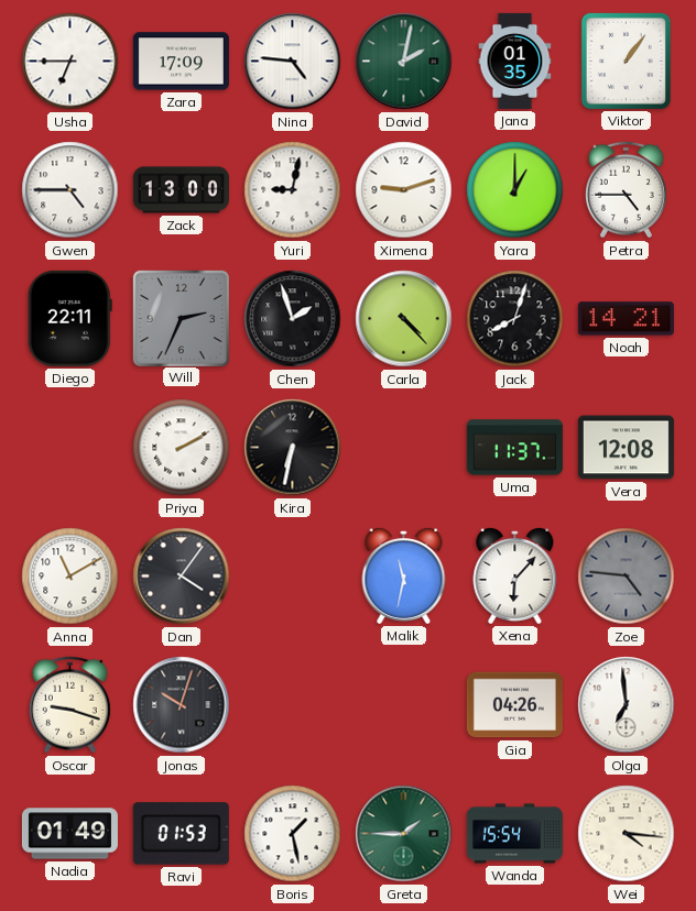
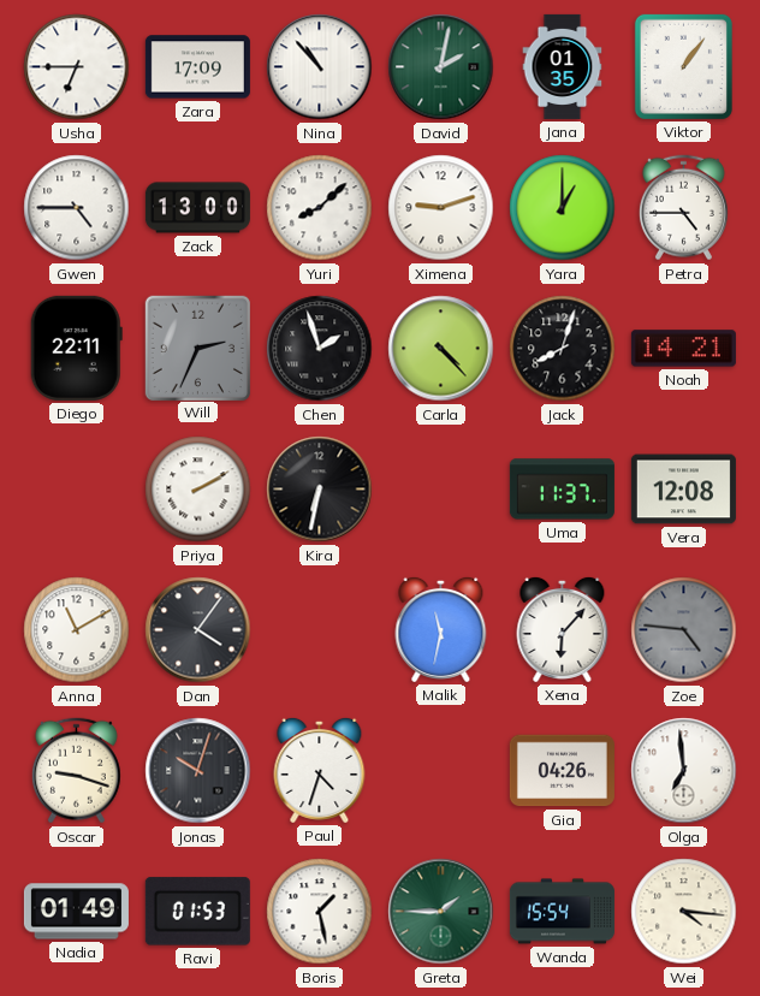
Nina: 4:46 -> 10:53
Yuri: 9:02 -> 8:08
Paul: none -> 4:33
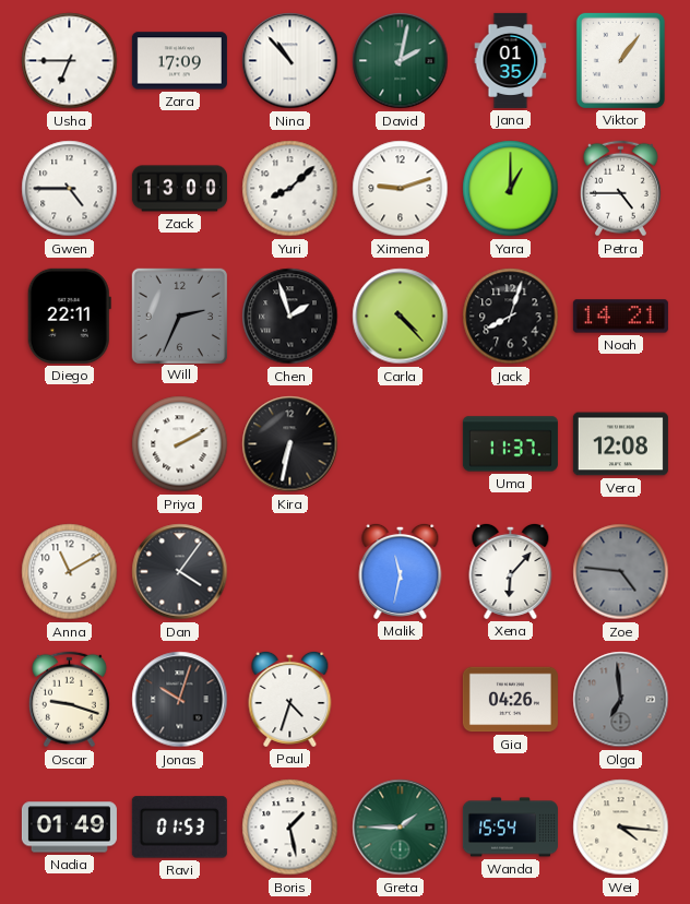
Olga dial: white -> grey
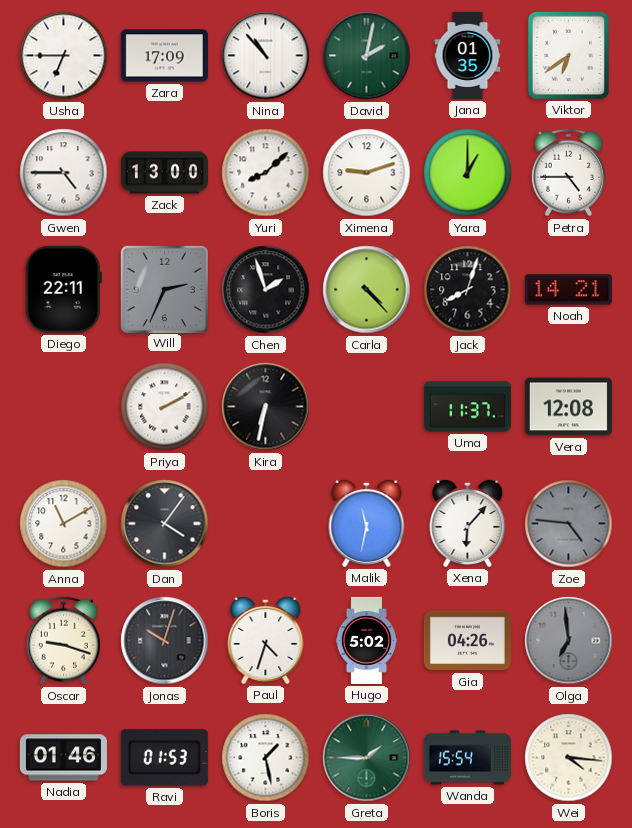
Viktor: 1:06 -> 6:39
Hugo: none -> 5:02
Nadia: 01:49 -> 01:46
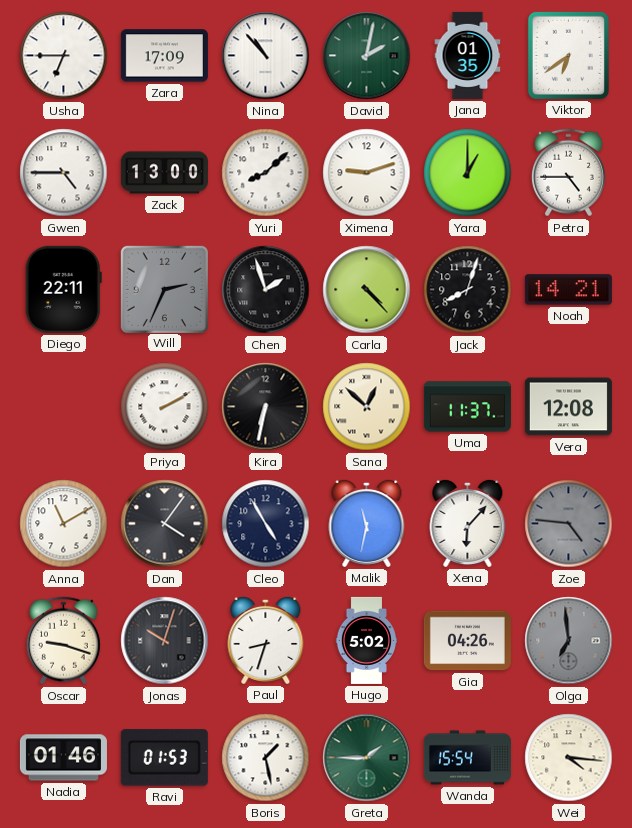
Sana: none -> 12:52
Cleo: none -> 4:55
Paul: 4:33 -> 8:33
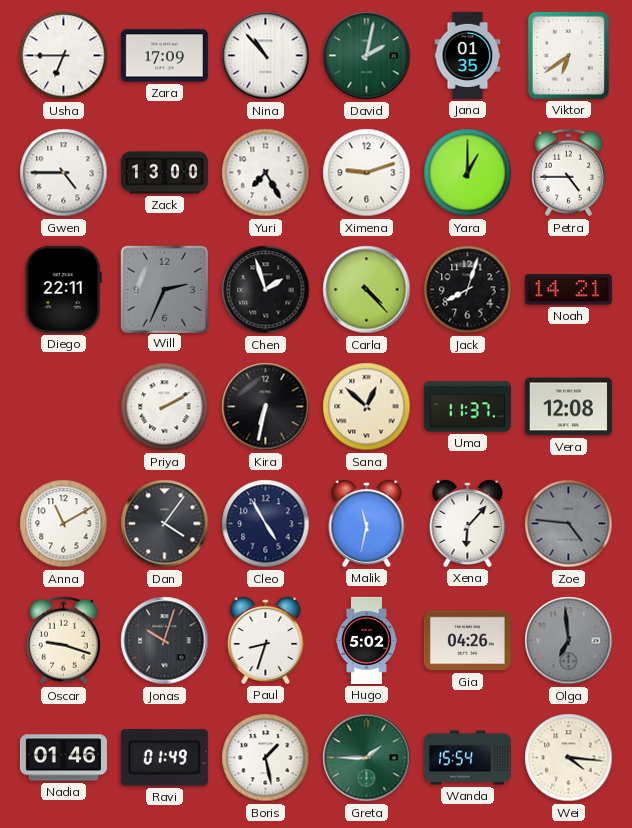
Yuri: 8:08 -> 7:25
Ravi: 01:53 -> 01:49
